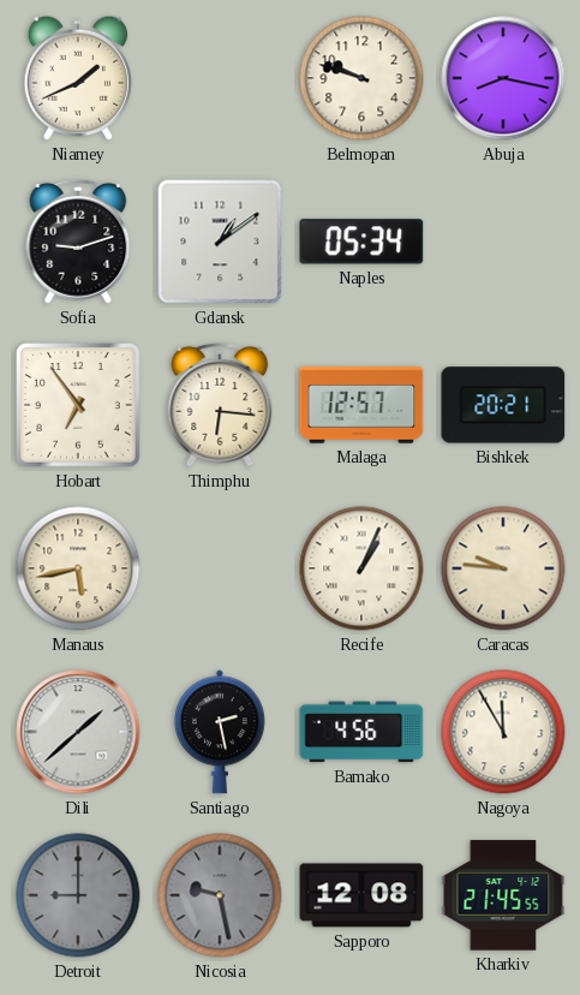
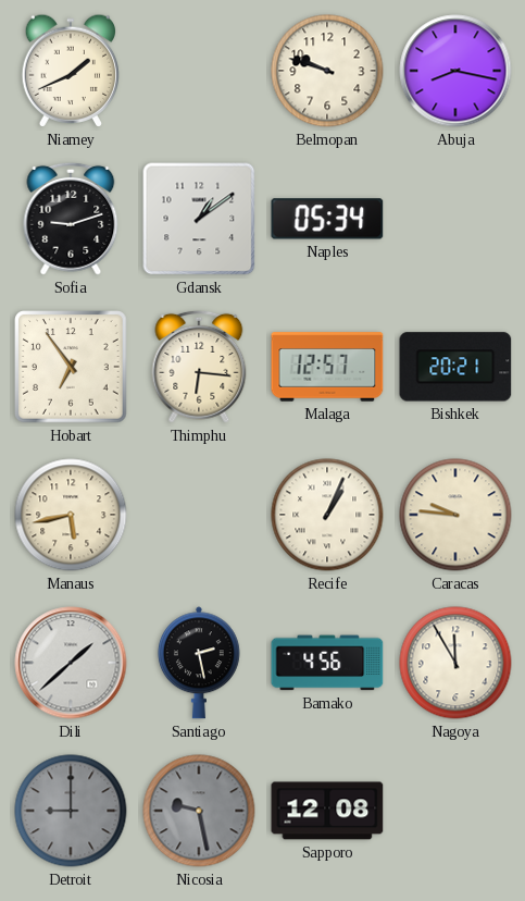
Kharkiv: 21:45 -> none
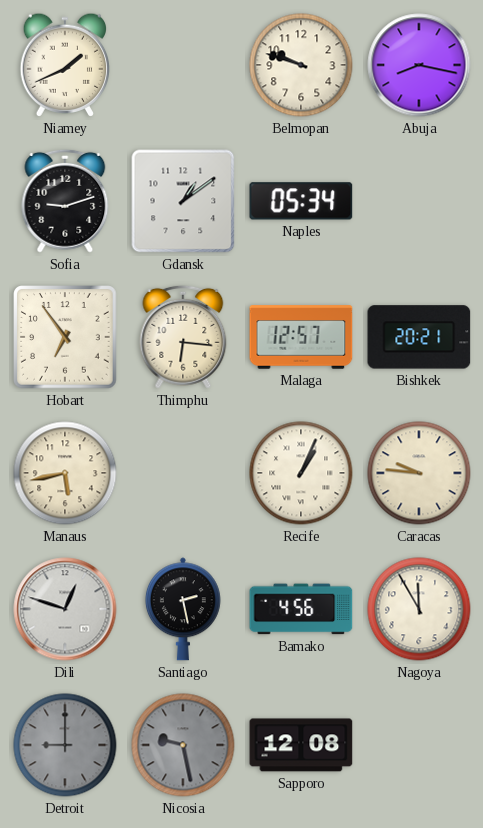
Dili: 1:38 -> 12:48
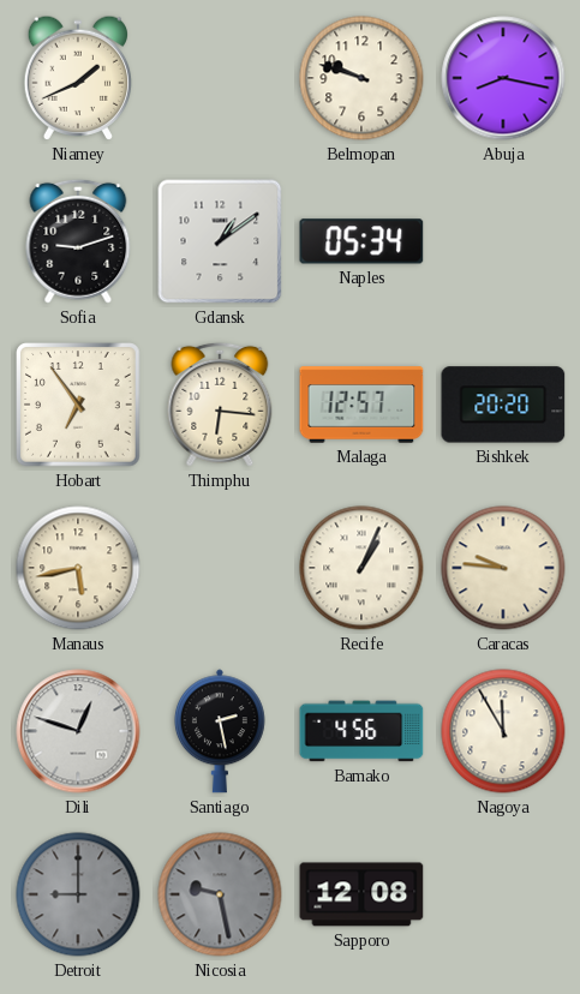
Bishkek: 20:21 -> 20:20
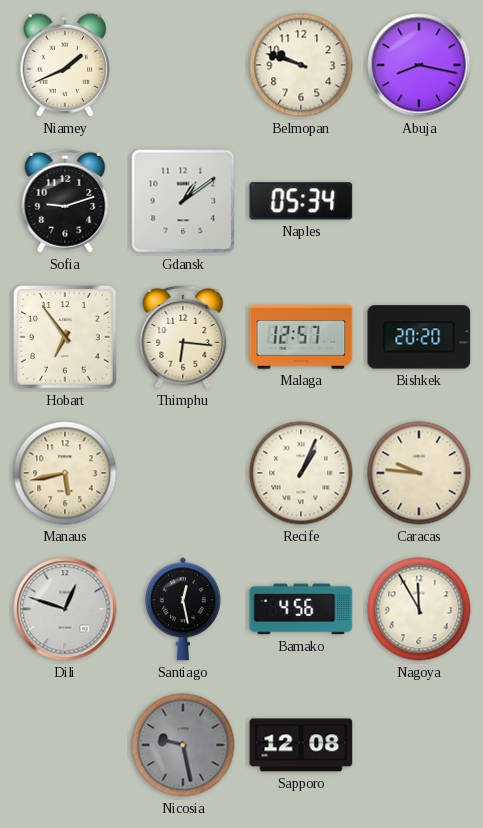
Santiago: 2:28 -> 12:28
Detroit: 9:00 -> none
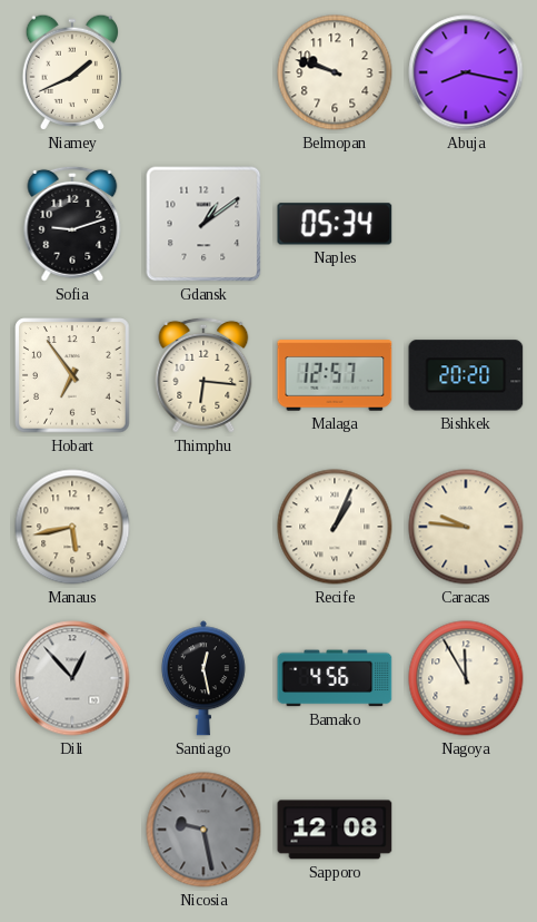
Dili: 12:48 -> 12:53
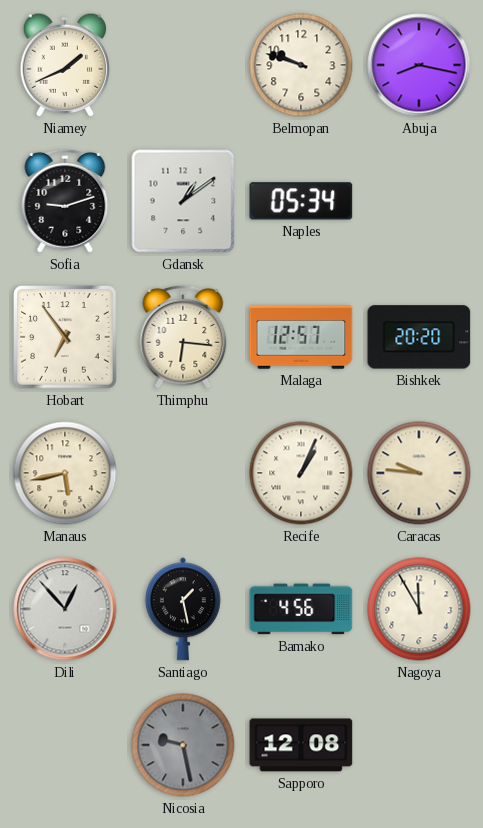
Santiago: 12:28 -> 1:28
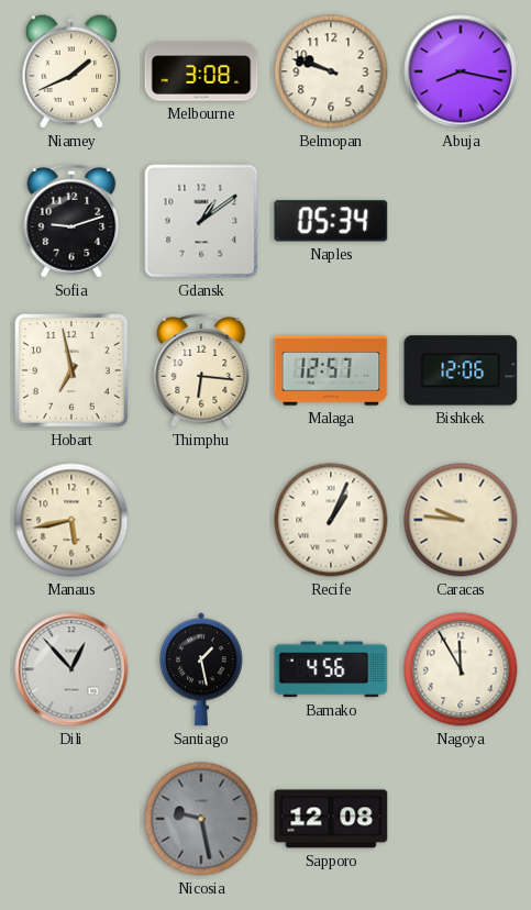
Melbourne: none -> 3:08
Hobart: 6:54 -> 6:58
Bishkek: 20:20 -> 12:06
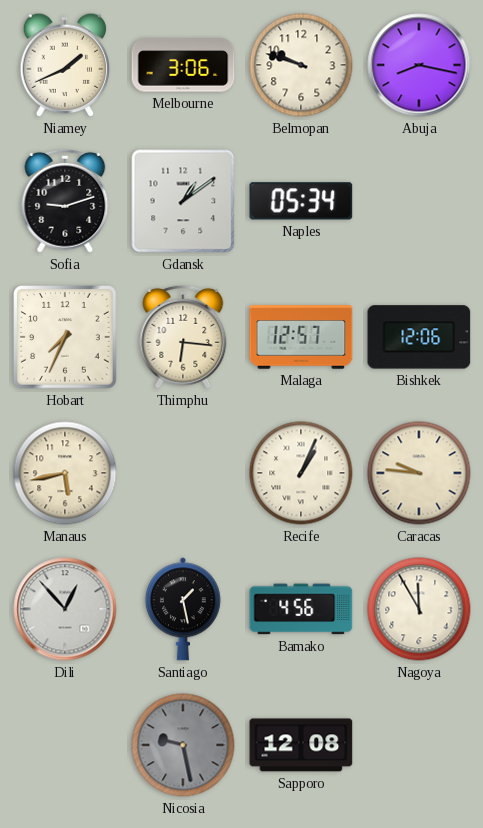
Melbourne: 3:08 -> 3:06
Hobart: 6:58 -> 7:34
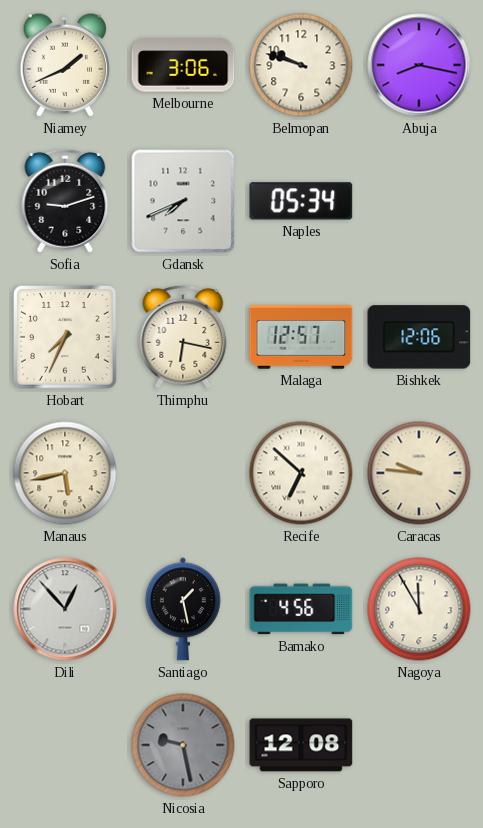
Gdansk: 1:09 -> 7:41
Thimphu: 6:16 -> 6:17
Recife: 1:04 -> 6:52
